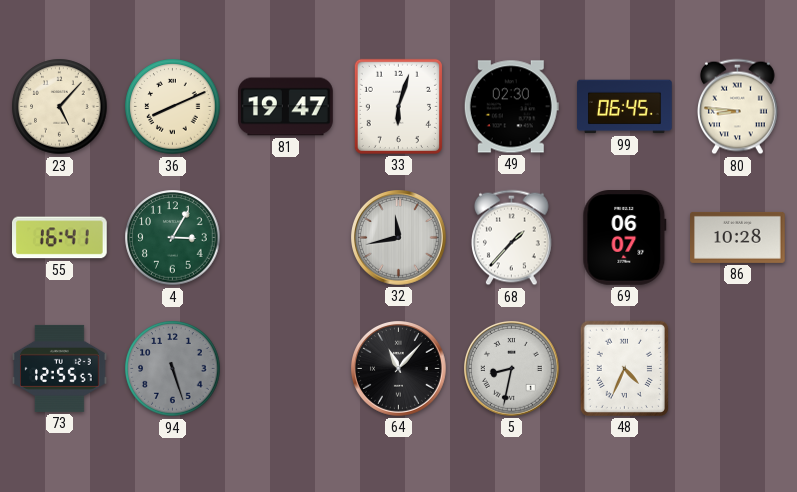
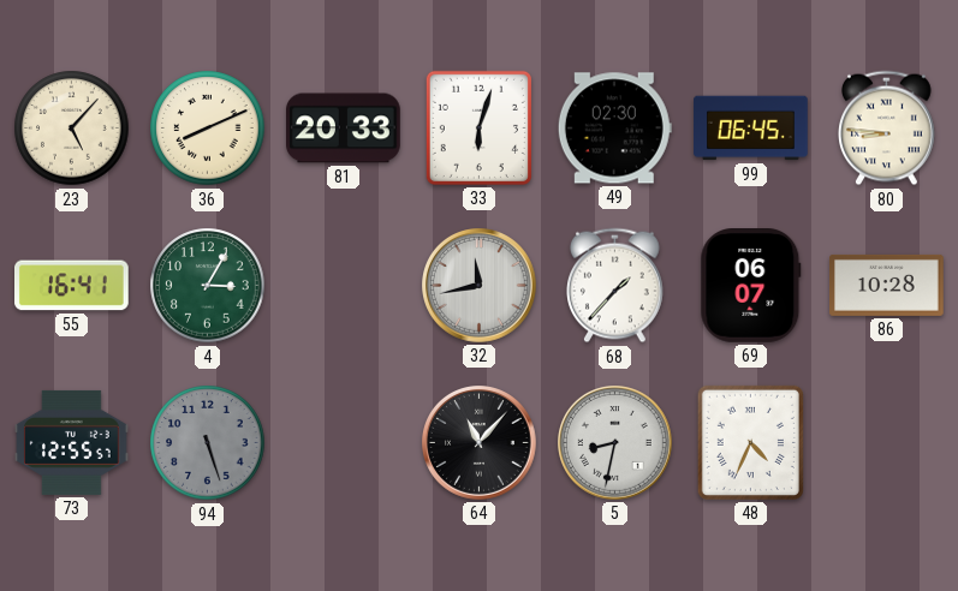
81: 19:47 -> 20:33
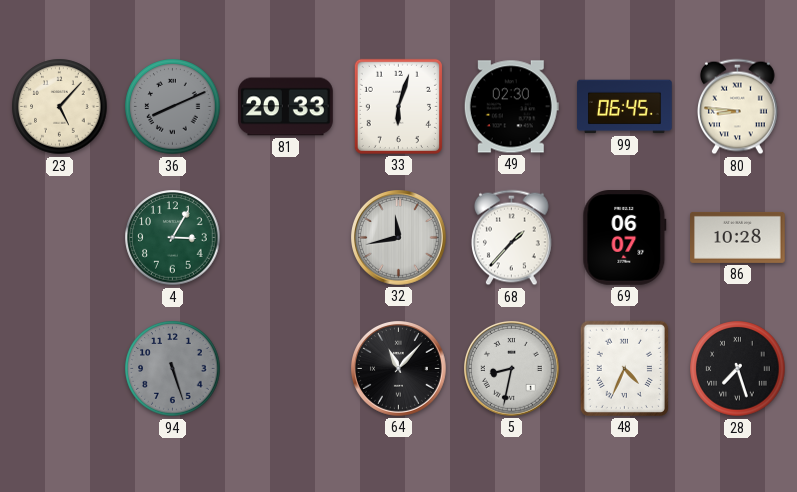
36 dial: cream -> grey
55: 16:41 -> none
73: 12:55 -> none
28: none -> 7:27
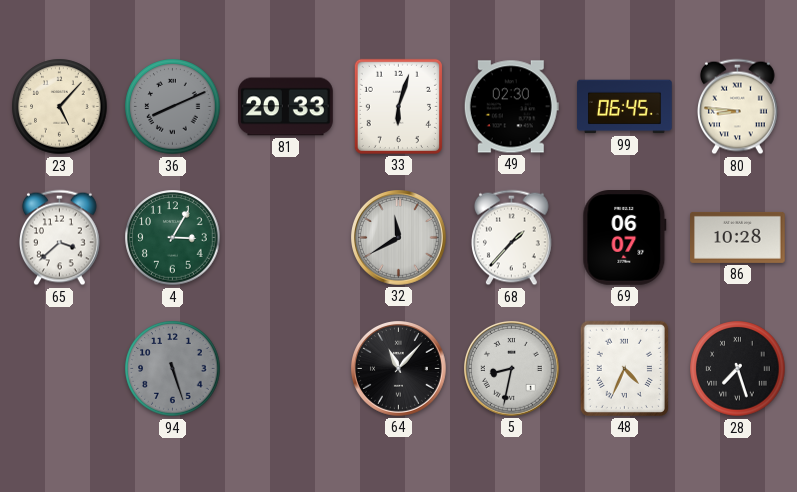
65: none -> 3:38
32: 11:43 -> 11:40
